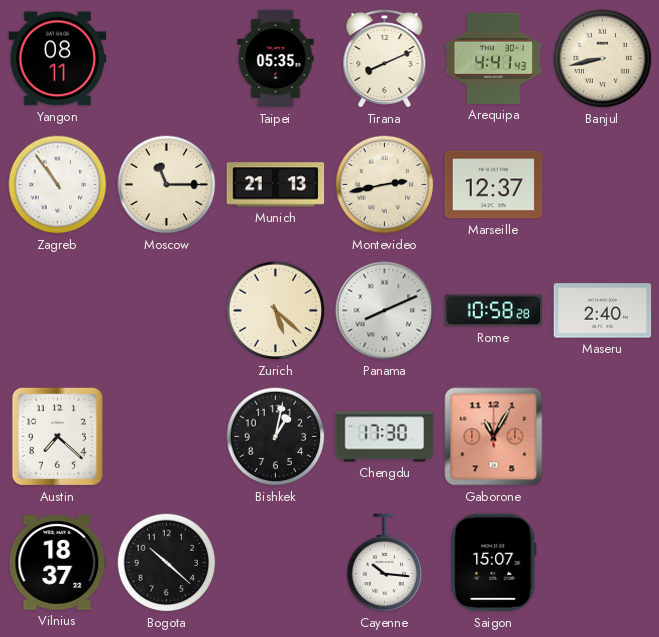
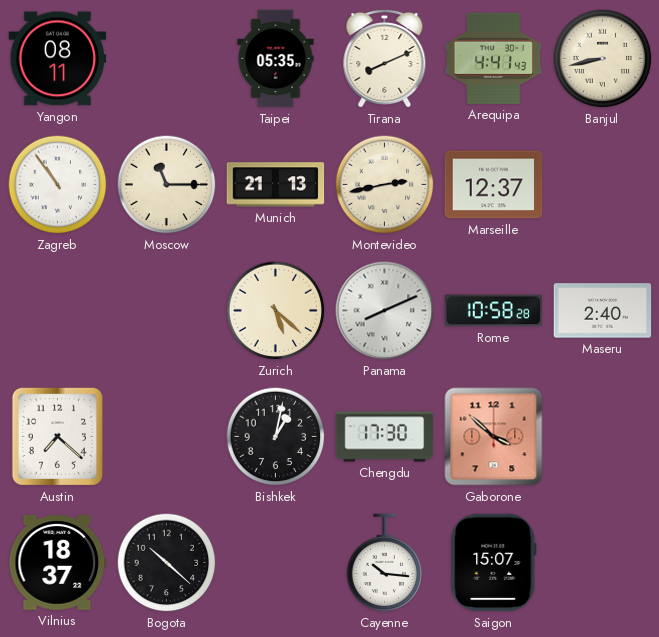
Gaborone: 11:05 -> 3:52
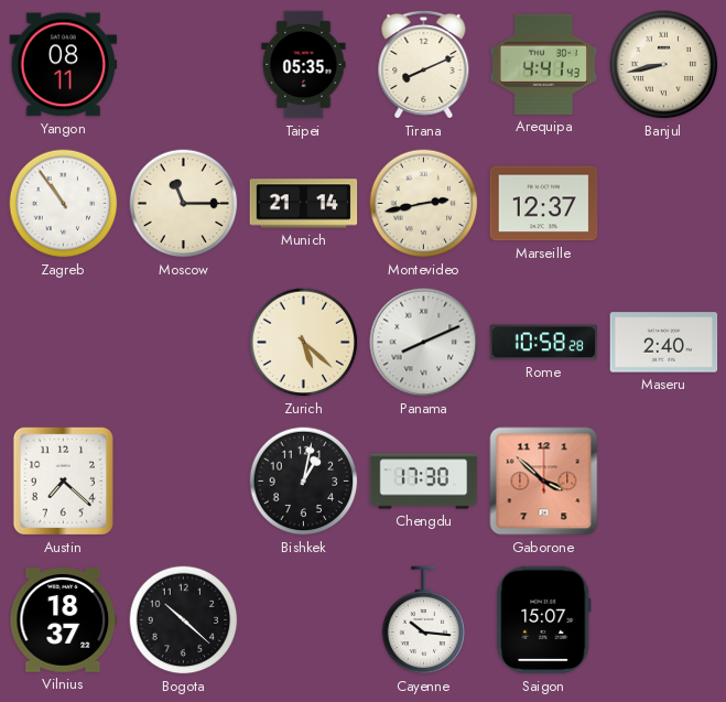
Munich: 21:13 -> 21:14
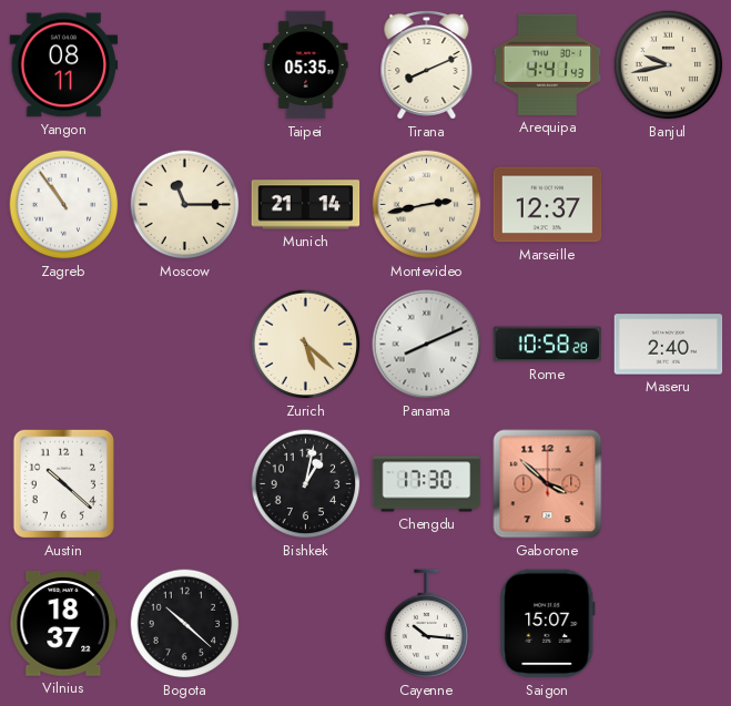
Banjul: 8:43 -> 9:43
Austin: 7:22 -> 10:22
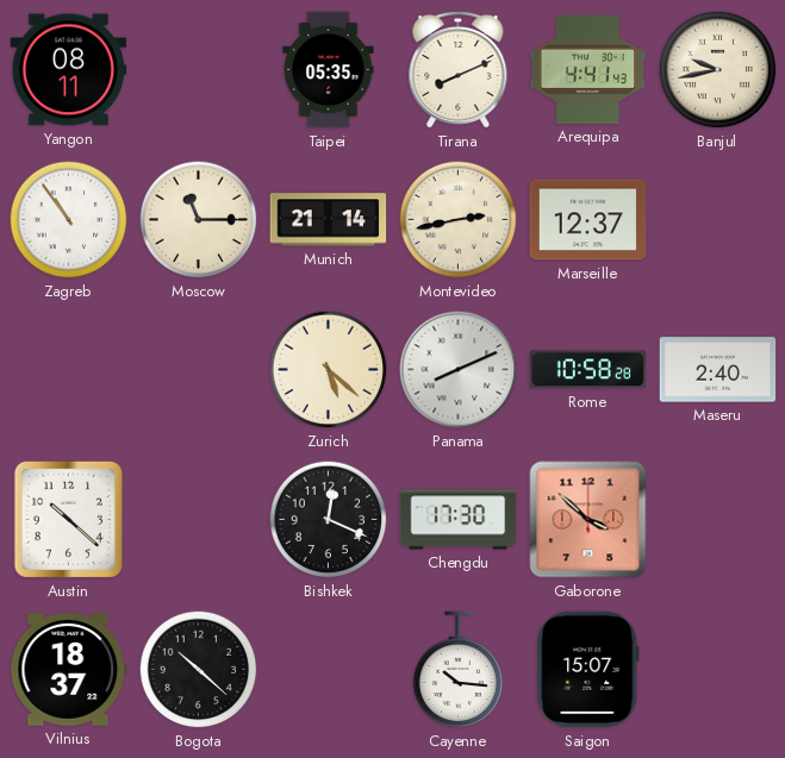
Bishkek: 1:02 -> 12:19
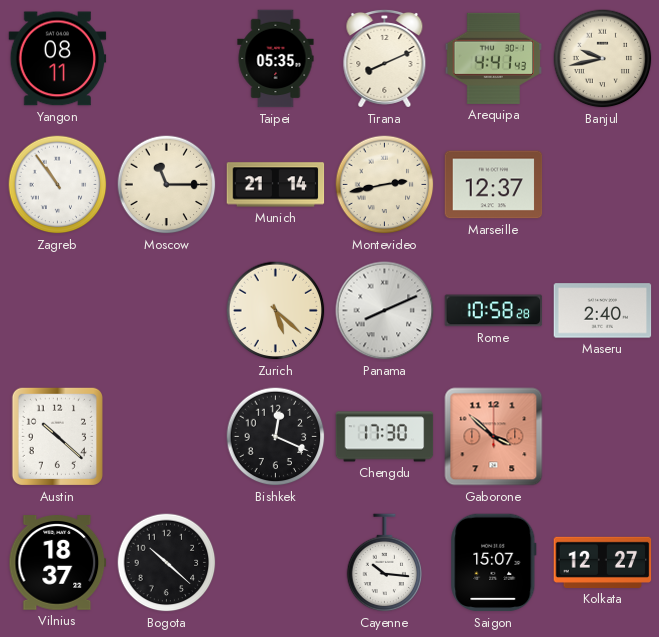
Kolkata: none -> 12:27
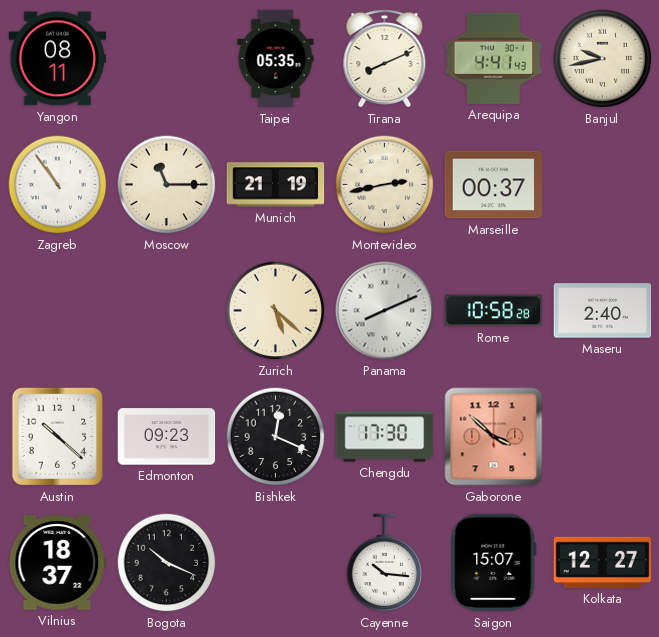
Munich: 21:14 -> 21:19
Marseille: 12:37 -> 00:37
Edmonton: none -> 09:23
Bogota: 10:22 -> 10:19
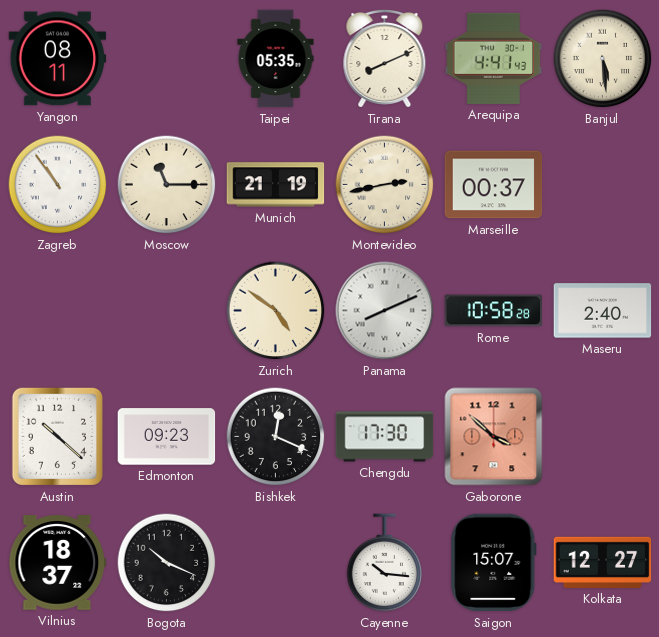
Banjul: 9:43 -> 5:29
Zurich: 5:22 -> 4:51
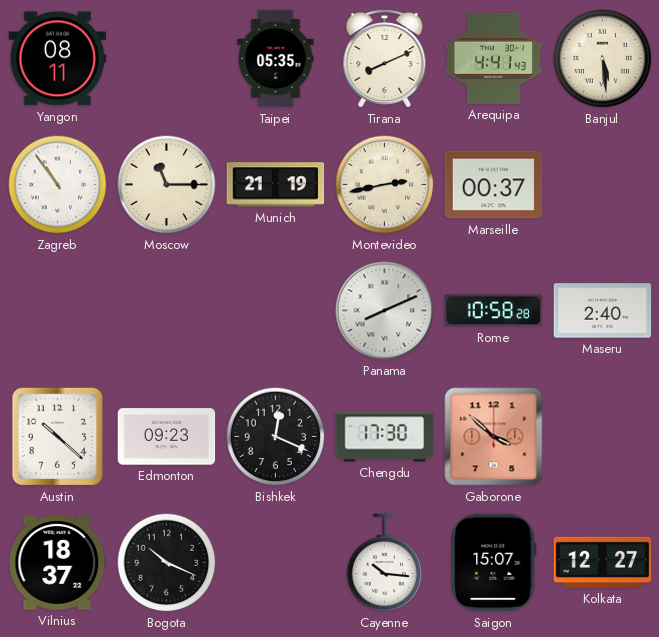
Zurich: 4:51 -> none
